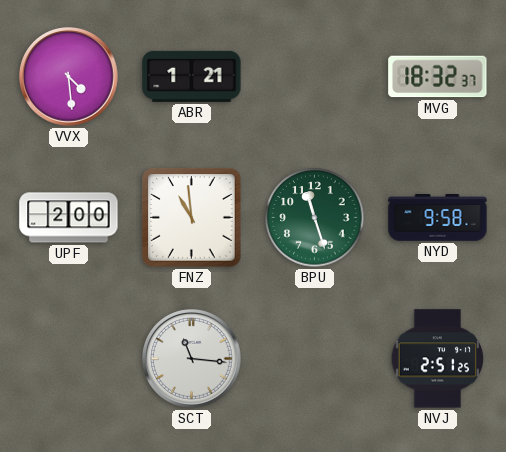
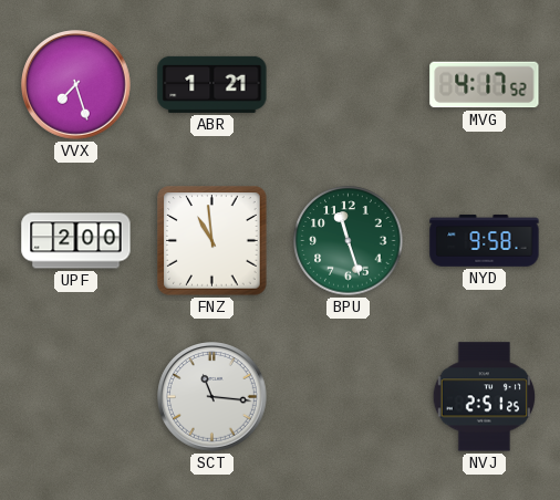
VVX: 4:29 -> 7:27
MVG: 18:32 -> 4:17
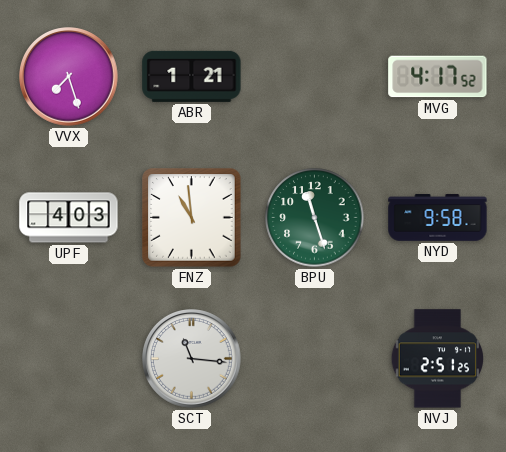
UPF: 2:00 -> 4:03
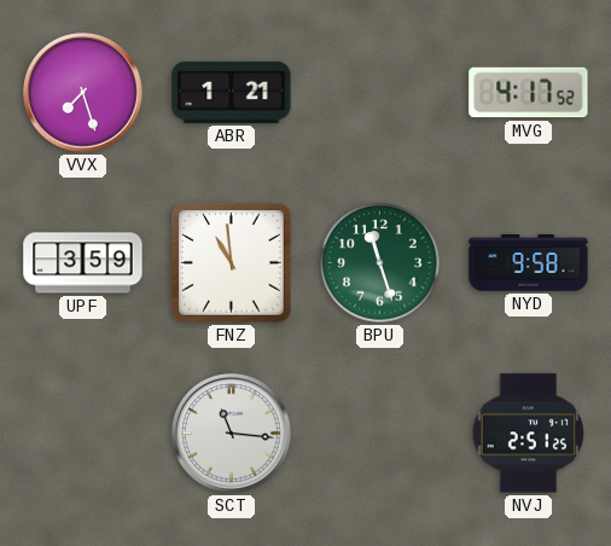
UPF: 4:03 -> 3:59
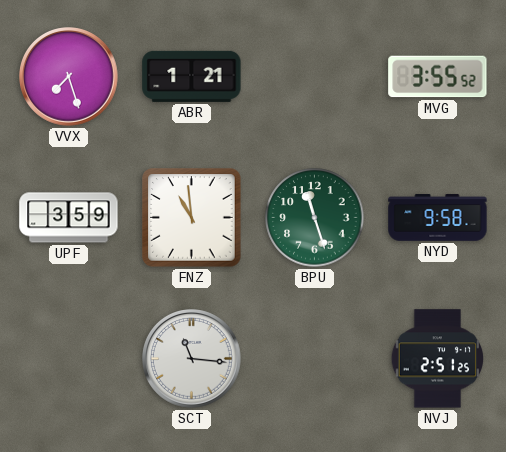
MVG: 4:17 -> 3:55
